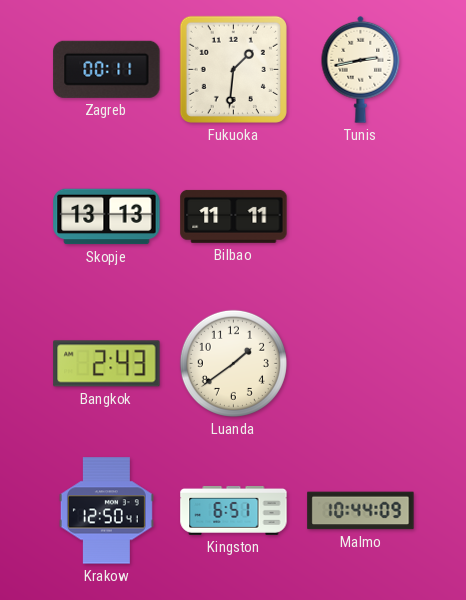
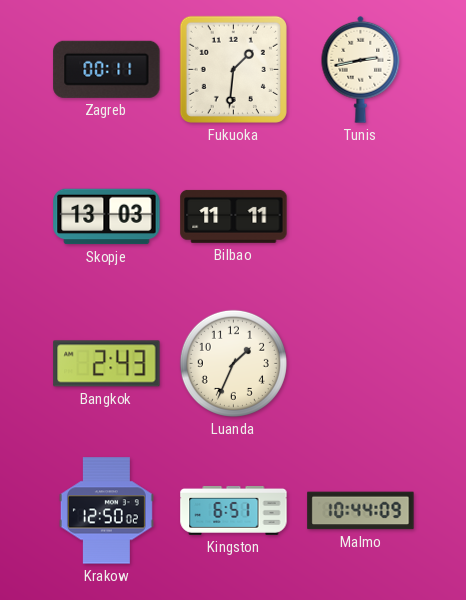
Skopje: 13:13 -> 13:03
Luanda: 1:39 -> 1:34
Krakow: 12:50:41 -> 12:50:02
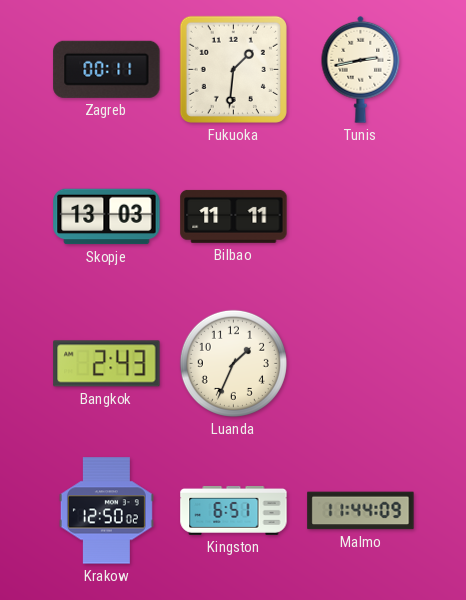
Malmo: 10:44 -> 11:44
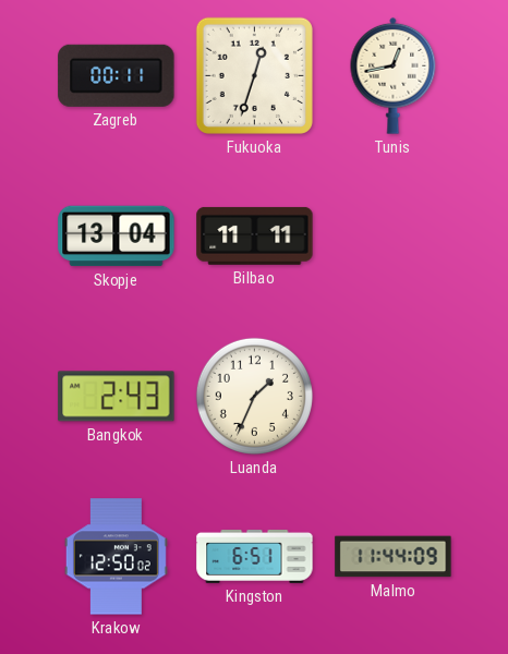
Fukuoka: 1:31 -> 12:33
Tunis: 2:43 -> 12:43
Skopje: 13:03 -> 13:04
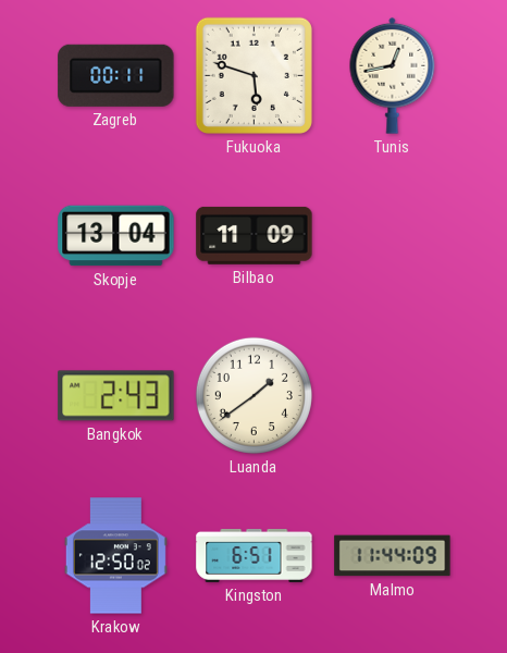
Fukuoka: 12:33 -> 5:48
Bilbao: 11:11 -> 11:09
Luanda: 1:34 -> 1:39
